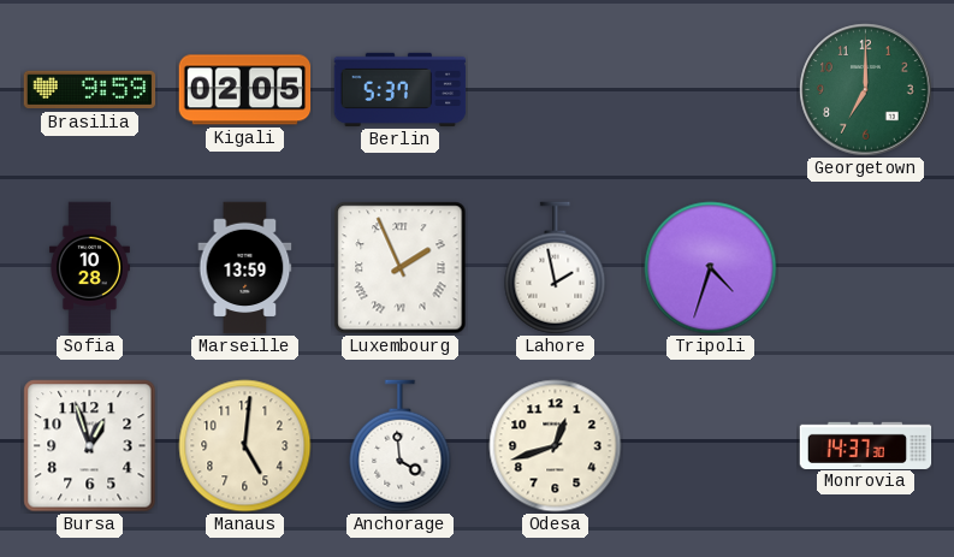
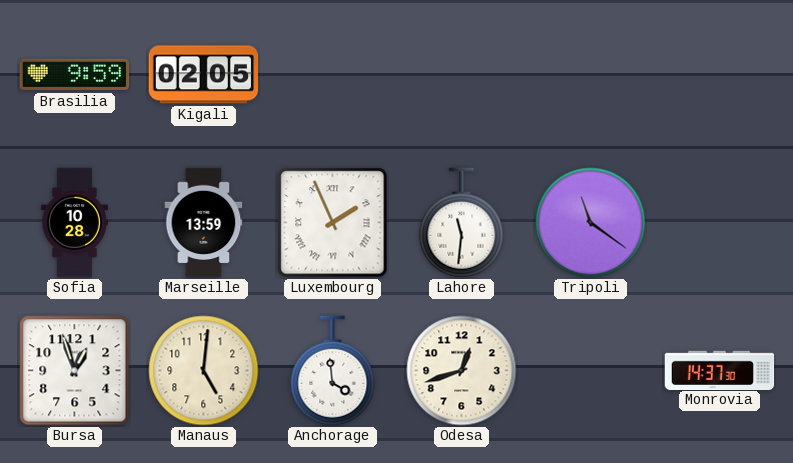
Berlin: 5:37 -> none
Georgetown: 7:00 -> none
Lahore: 1:58 -> 11:31
Tripoli: 4:33 -> 11:21
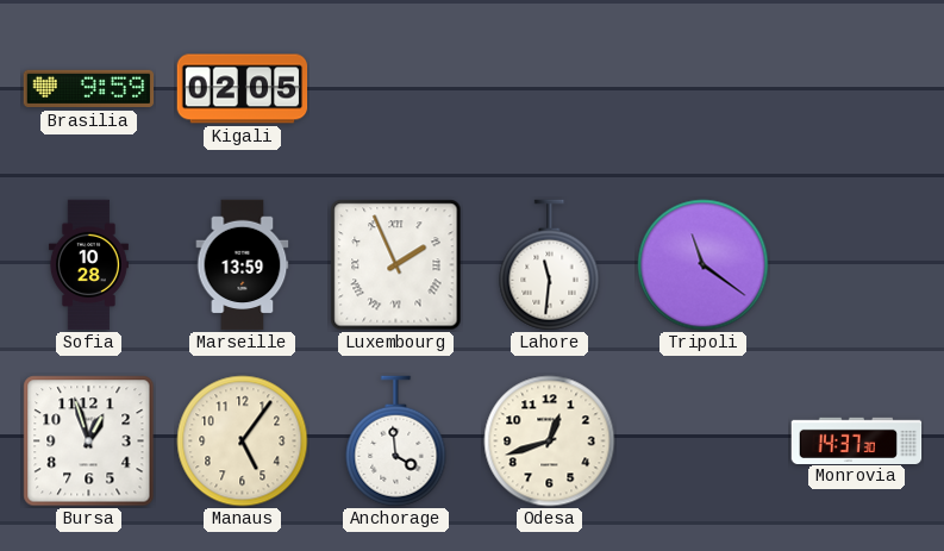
Manaus: 5:01 -> 5:06
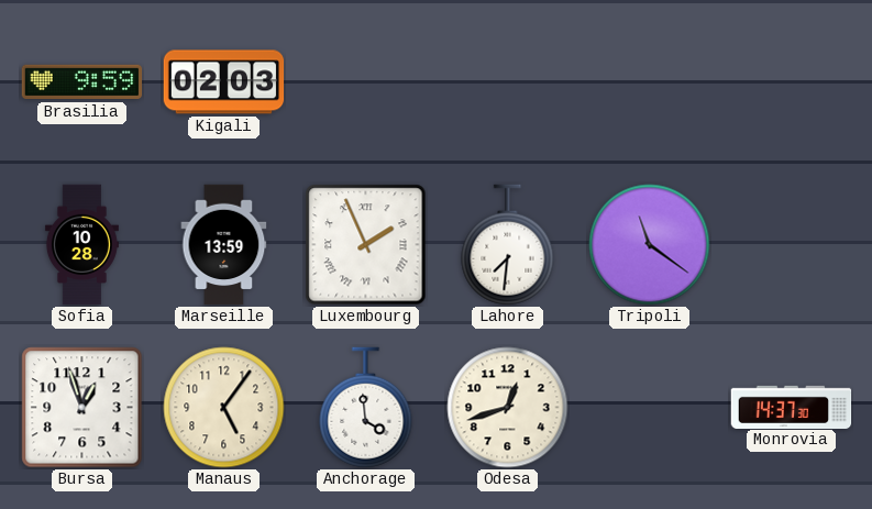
Kigali: 02:05 -> 02:03
Lahore: 11:31 -> 7:31
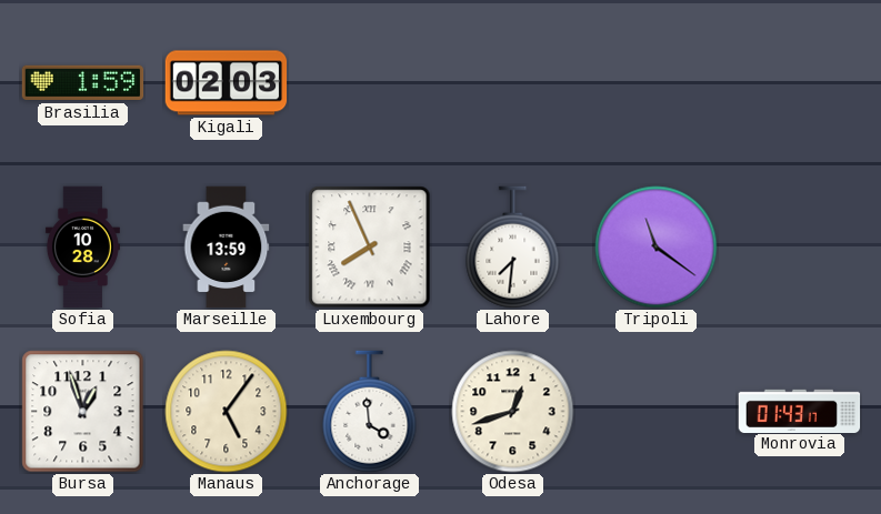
Brasilia: 9:59 -> 1:59
Luxembourg: 1:56 -> 7:56
Monrovia: 14:37 -> 01:43
